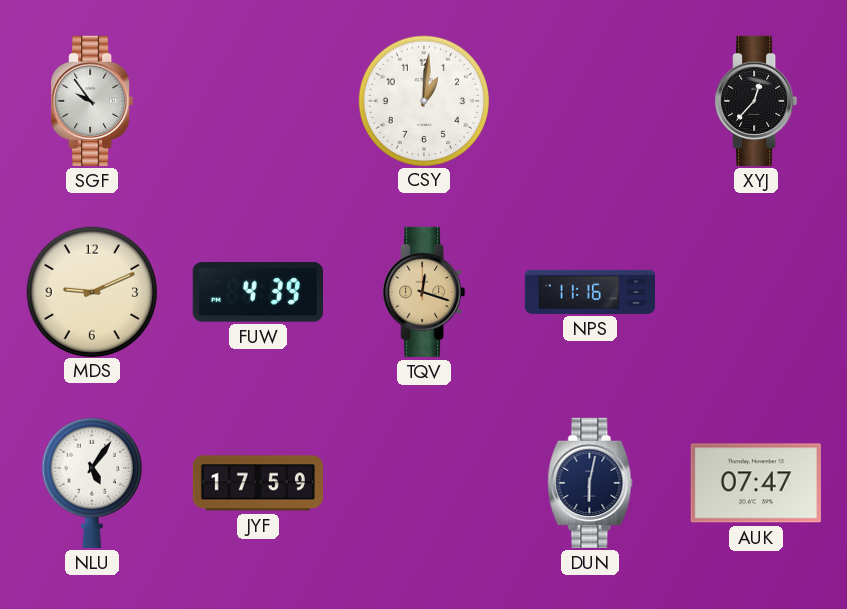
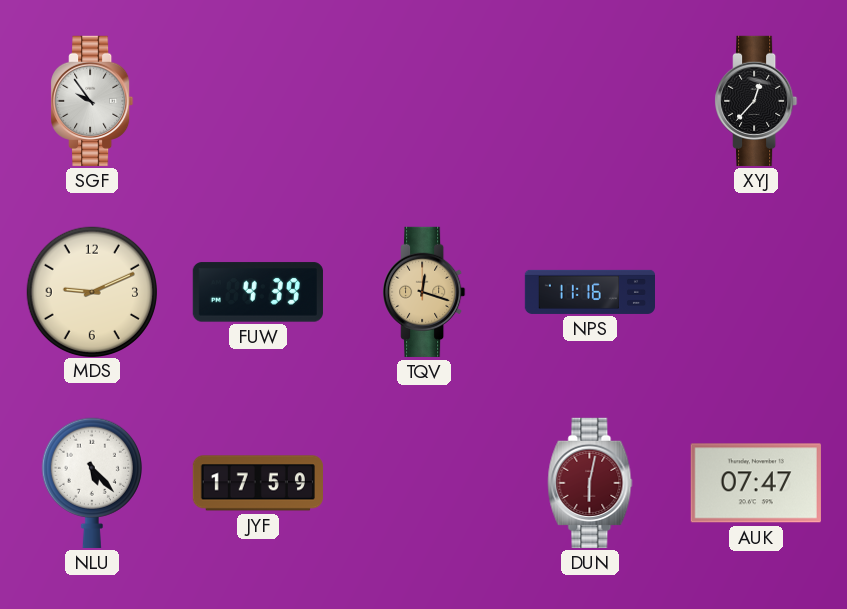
CSY: 1:01 -> none
NLU: 5:06 -> 5:23
DUN dial: navy -> burgundy
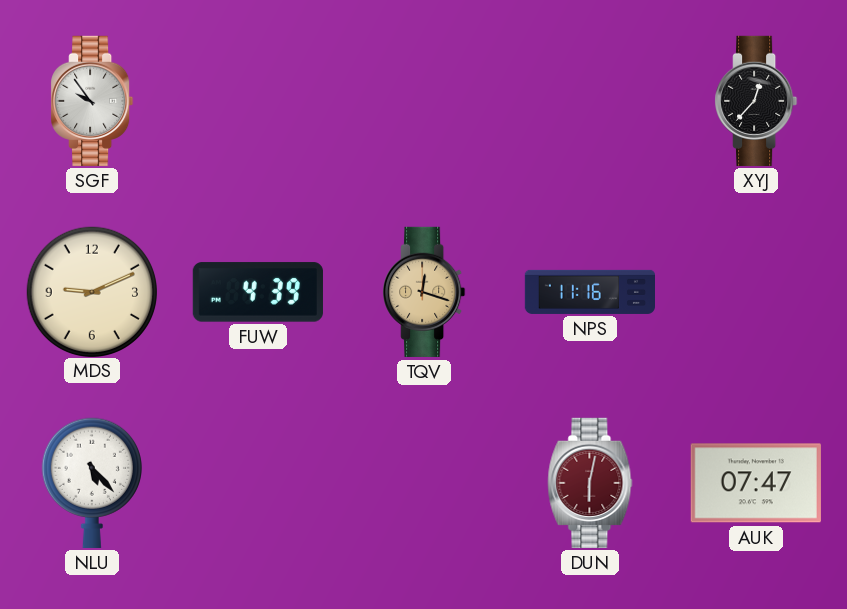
JYF: 17:59 -> none
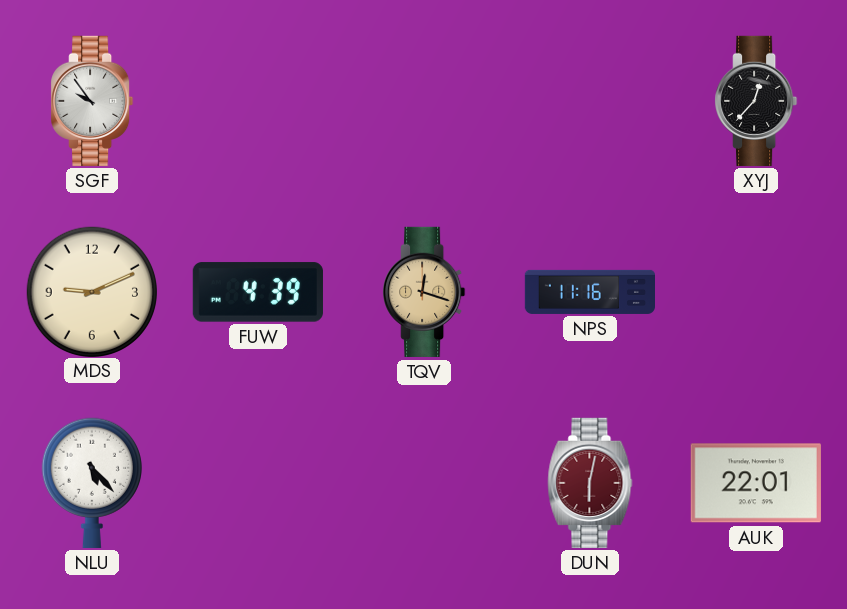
AUK: 07:47 -> 22:01
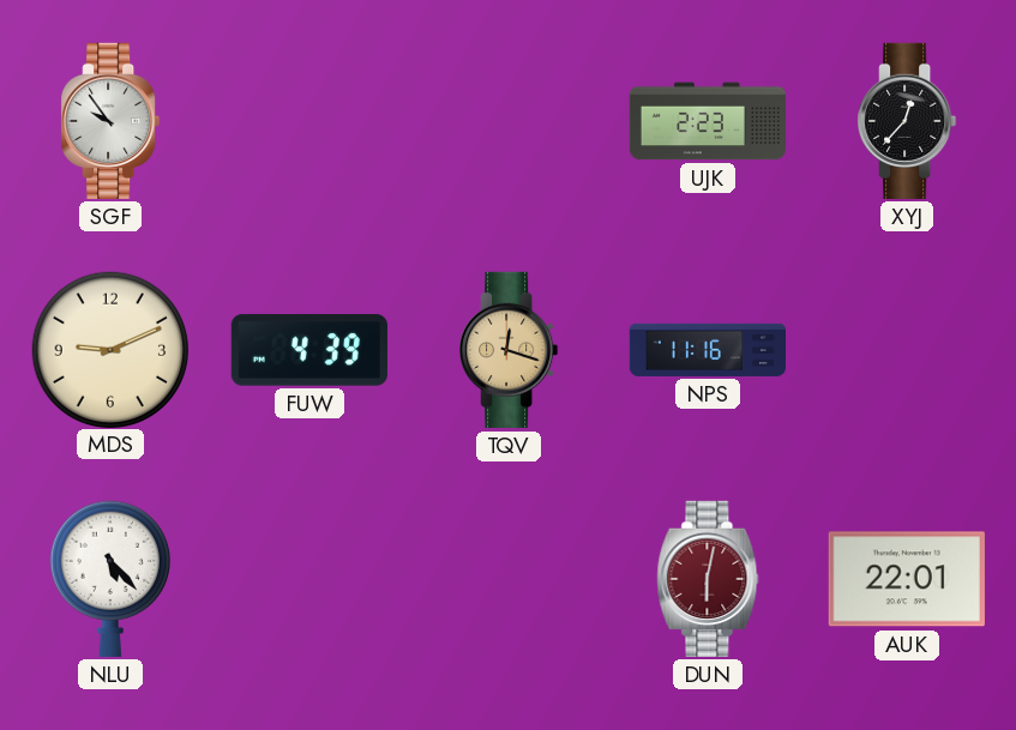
UJK: none -> 2:23
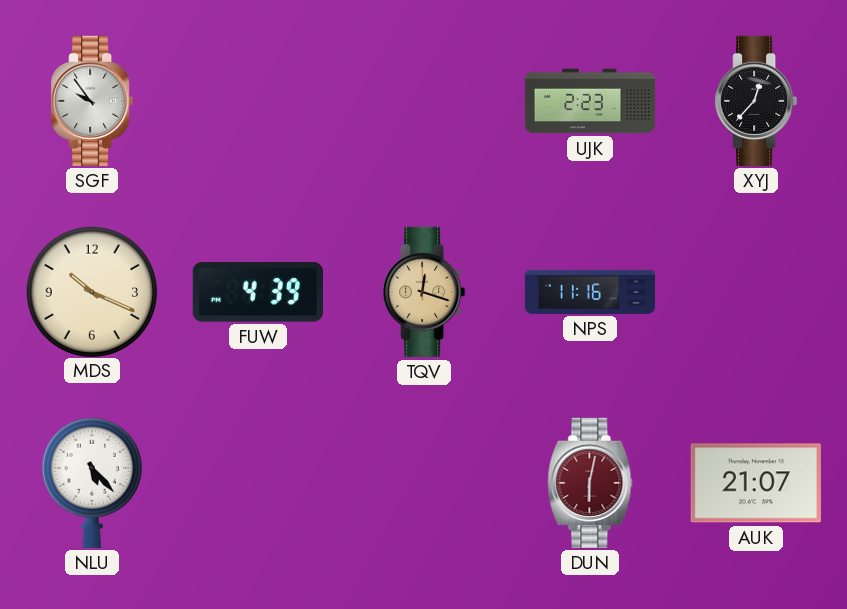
MDS: 9:11 -> 10:19
AUK: 22:01 -> 21:07
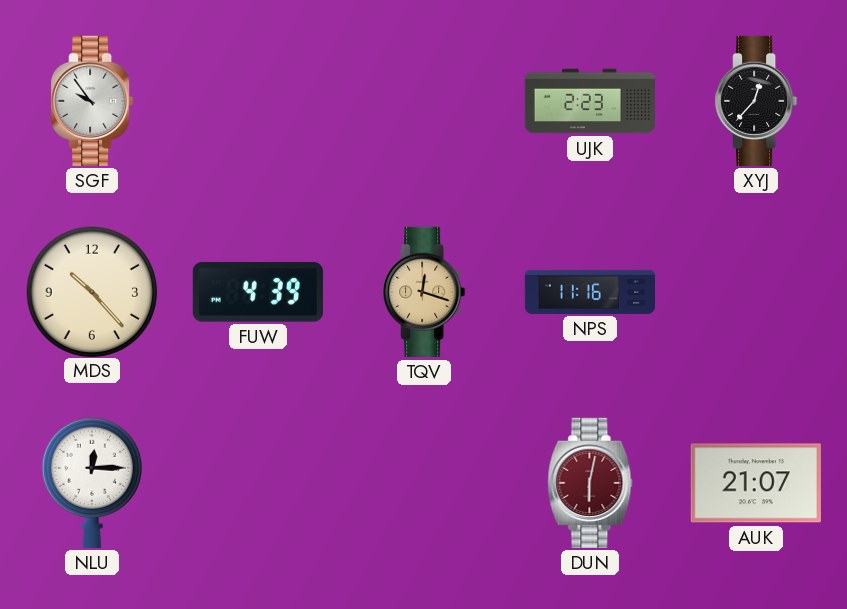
MDS: 10:19 -> 10:23
NLU: 5:23 -> 12:15
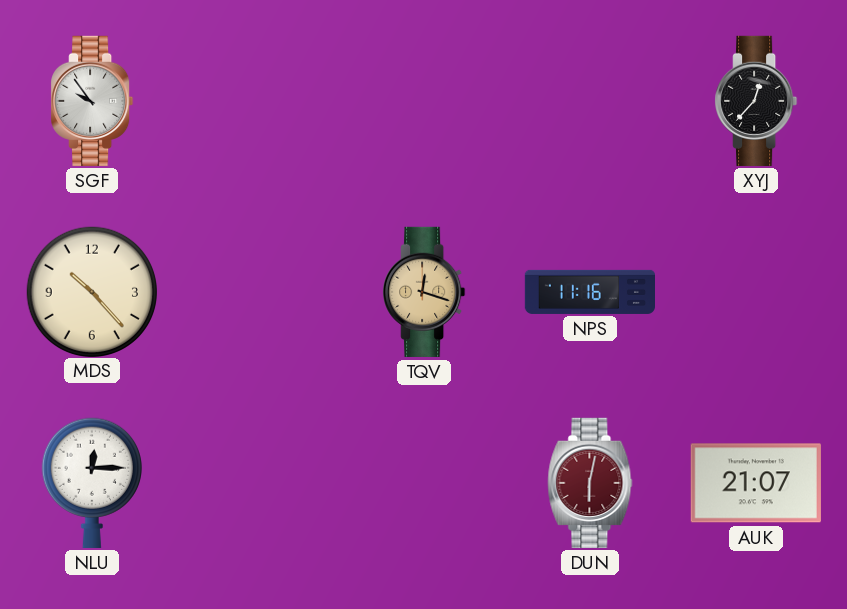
UJK: 2:23 -> none
FUW: 4:39 -> none
